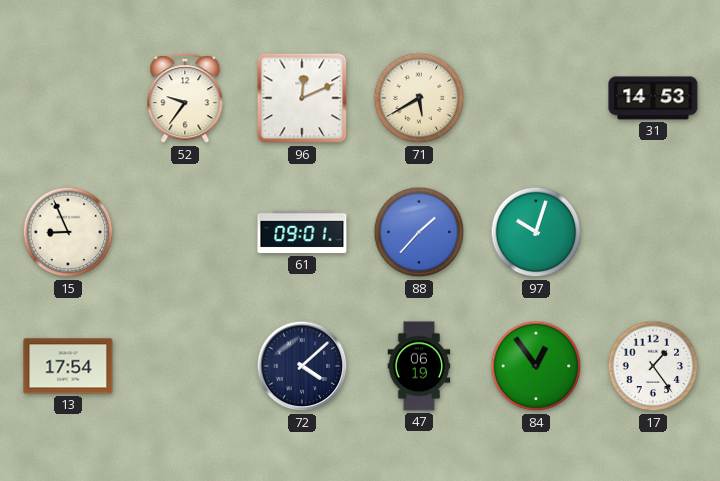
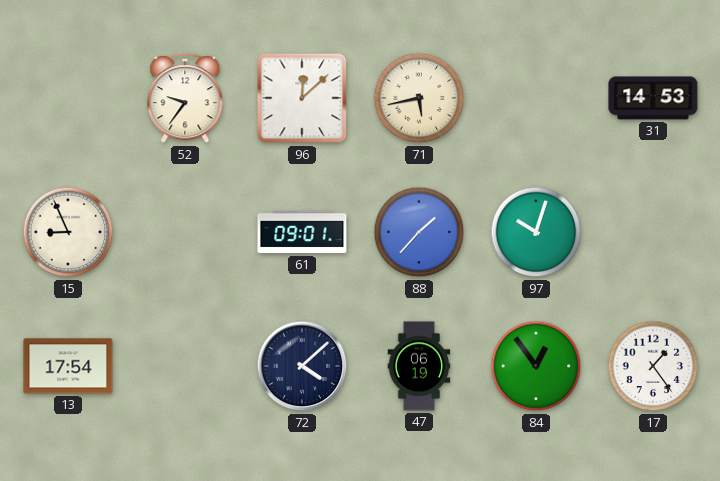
96: 12:11 -> 12:08
71: 5:40 -> 5:43
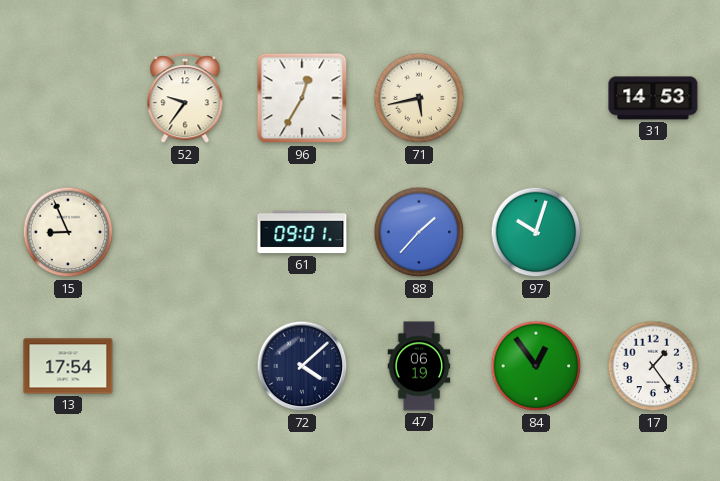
96: 12:08 -> 12:35
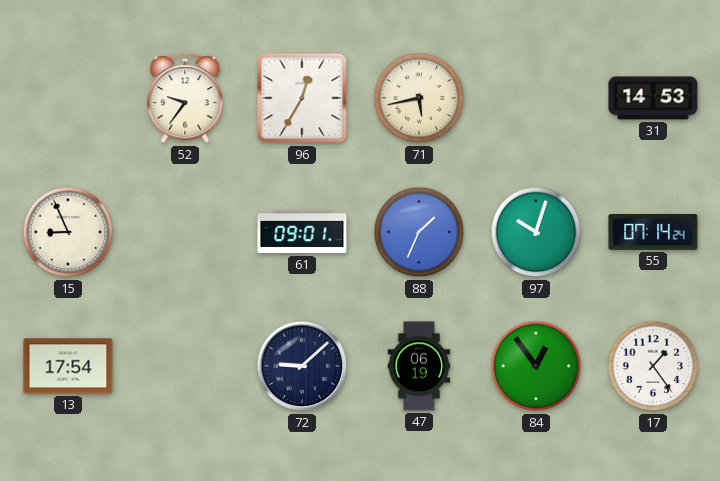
88: 1:37 -> 1:34
55: none -> 07:14
72: 4:08 -> 9:08
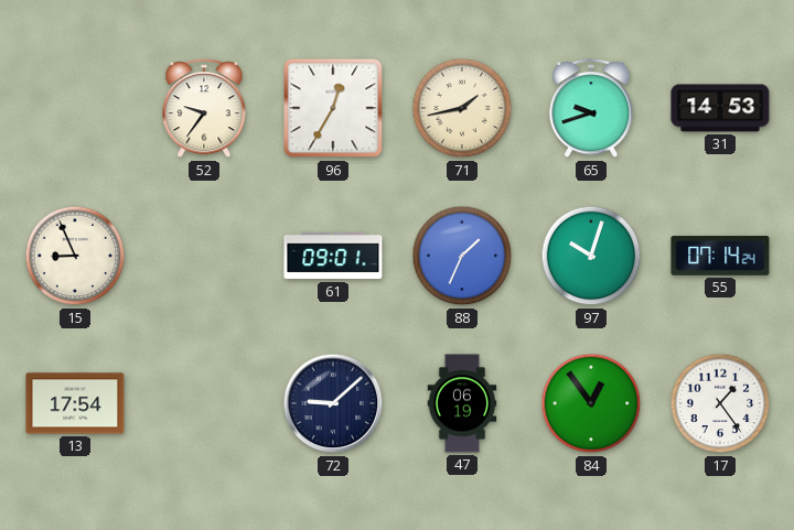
71: 5:43 -> 1:43
65: none -> 9:42
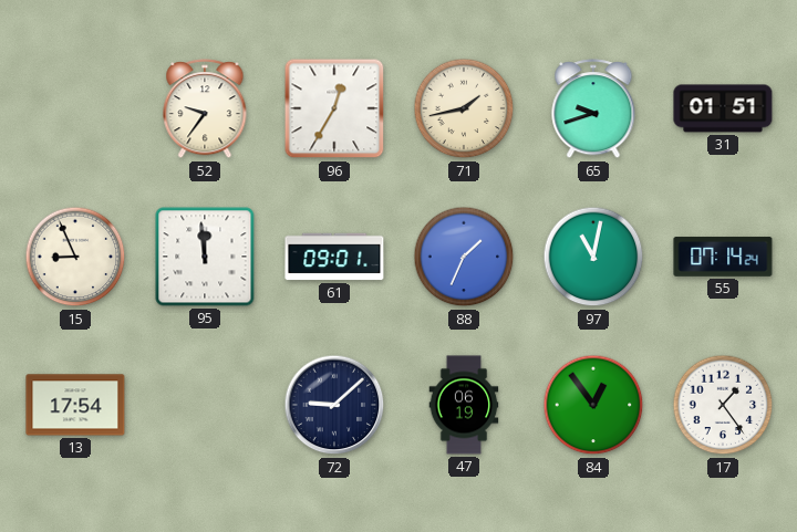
31: 14:53 -> 01:51
95: none -> 11:59
97: 10:03 -> 11:02
